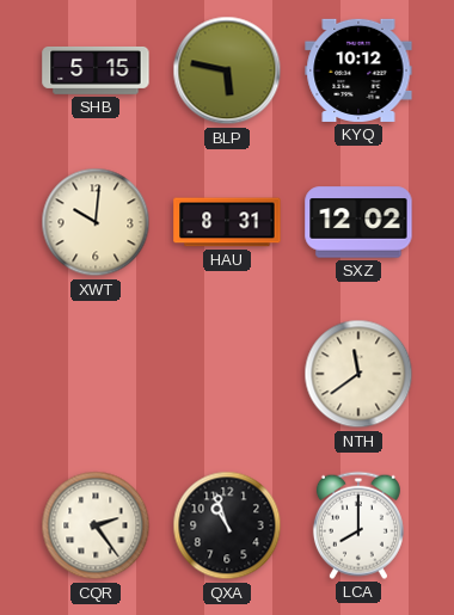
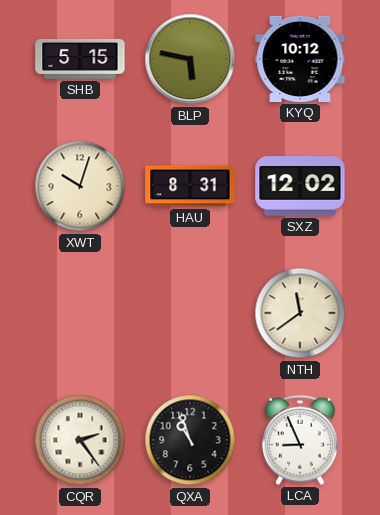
XWT: 10:01 -> 10:03
LCA: 8:00 -> 8:56
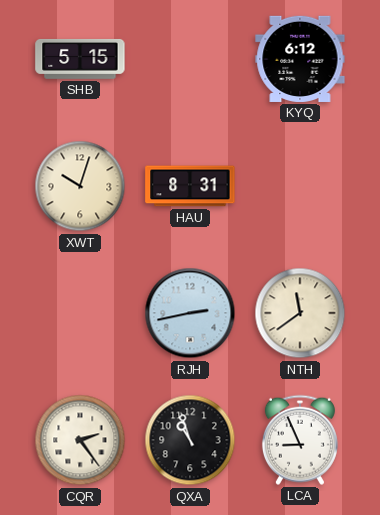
BLP: 5:47 -> none
KYQ: 10:12 -> 6:12
SXZ: 12:02 -> none
RJH: none -> 2:43
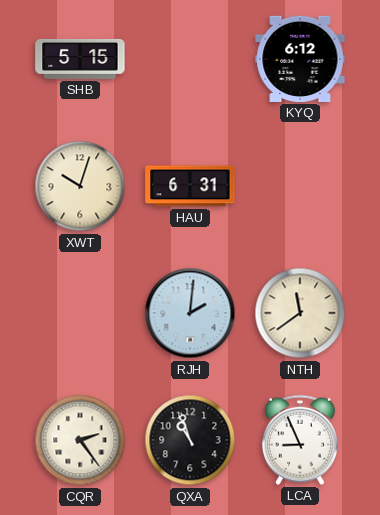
HAU: 8:31 -> 6:31
RJH: 2:43 -> 2:01
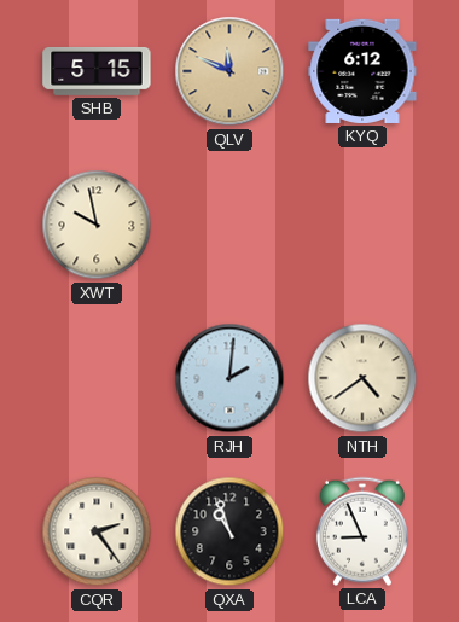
QLV: none -> 11:49
XWT: 10:03 -> 9:58
HAU: 6:31 -> none
NTH: 11:39 -> 4:39
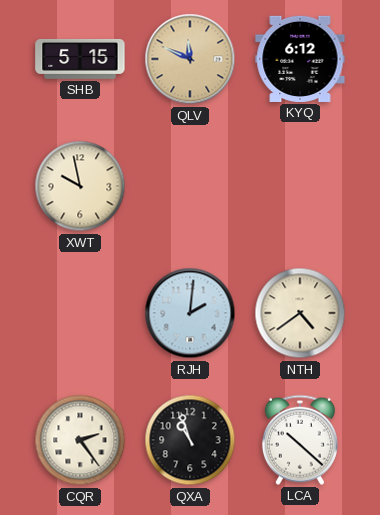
LCA: 8:56 -> 10:22
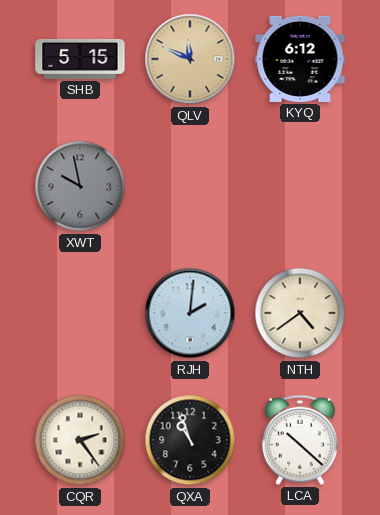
XWT dial: cream -> grey
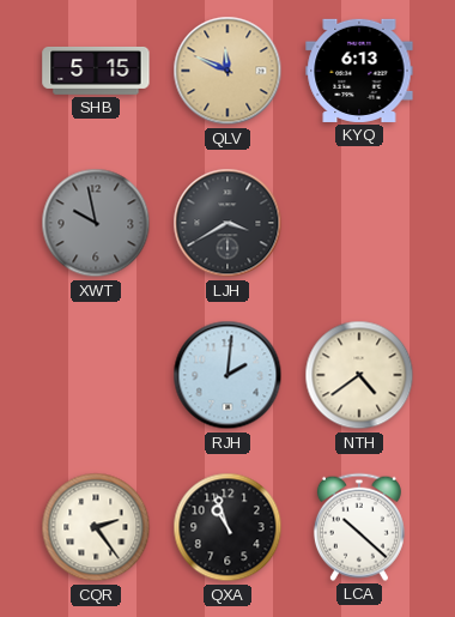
KYQ: 6:12 -> 6:13
LJH: none -> 3:40
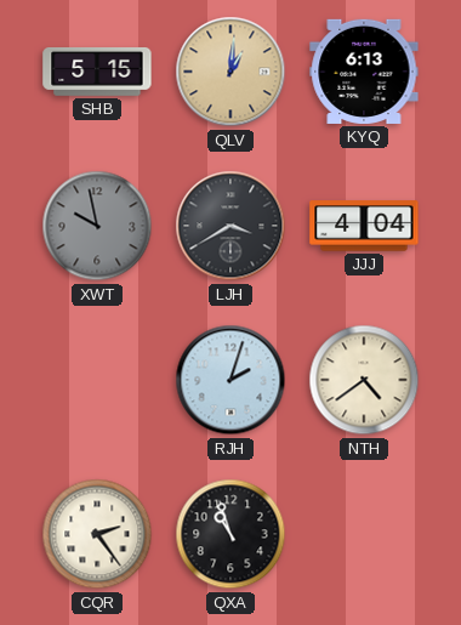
QLV: 11:49 -> 1:01
JJJ: none -> 4:04
RJH: 2:01 -> 2:03
LCA: 10:22 -> none
